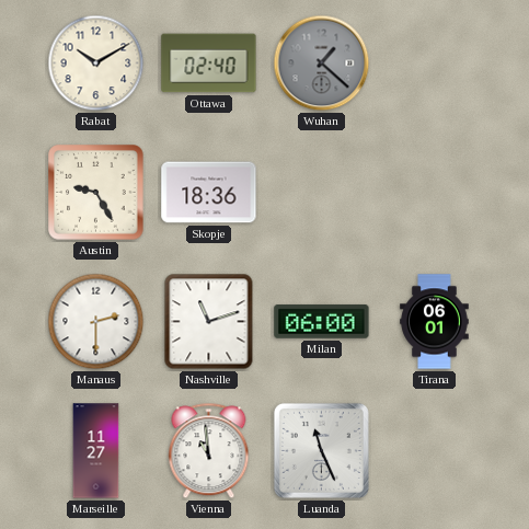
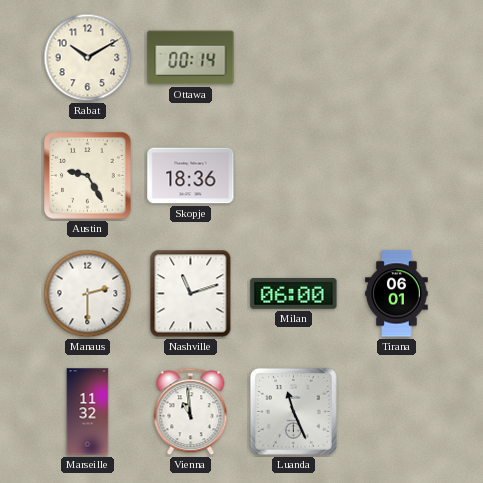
Ottawa: 02:40 -> 00:14
Wuhan: 1:22 -> none
Marseille: 11:27 -> 11:32
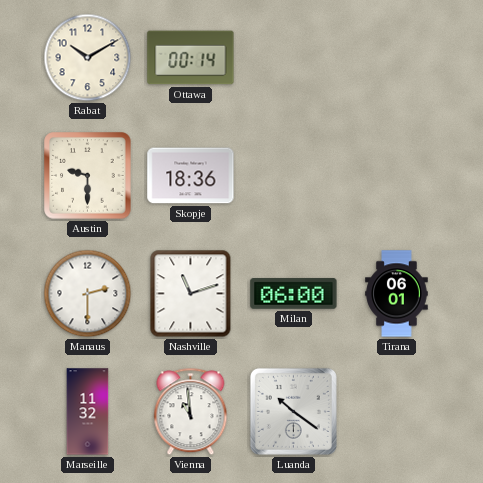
Austin: 9:25 -> 9:30
Luanda: 11:26 -> 10:21
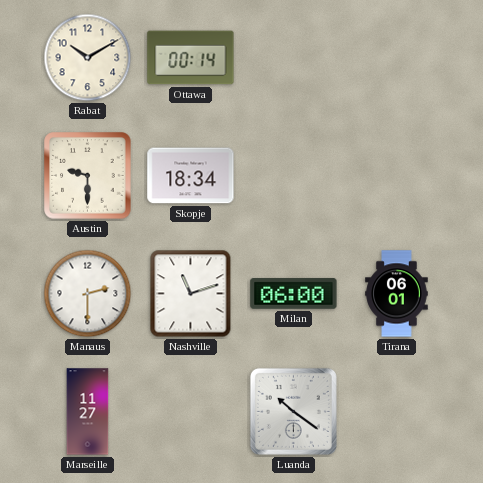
Skopje: 18:36 -> 18:34
Marseille: 11:32 -> 11:27
Vienna: 10:59 -> none
